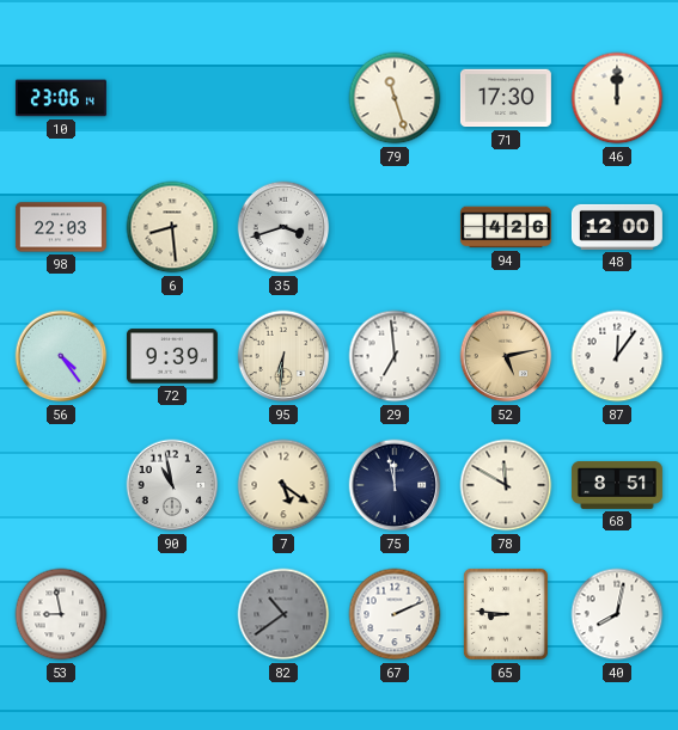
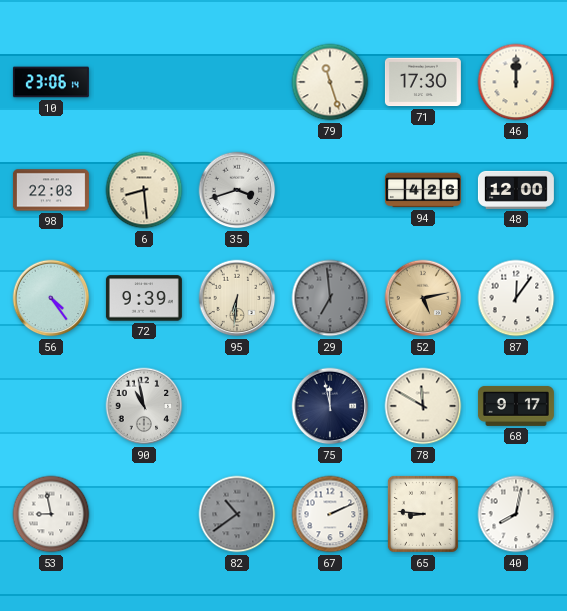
29 dial: white -> grey
7: 5:21 -> none
68: 8:51 -> 9:17
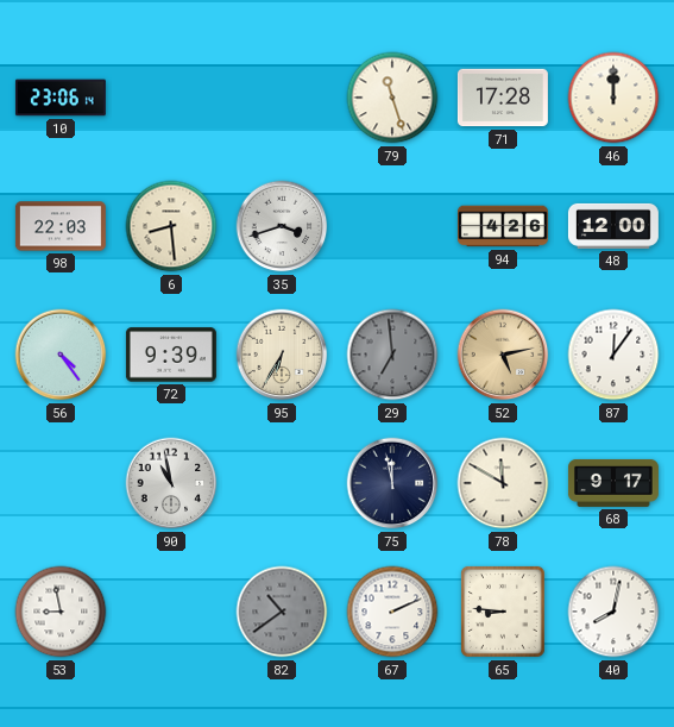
71: 17:30 -> 17:28
95: 6:31 -> 6:35
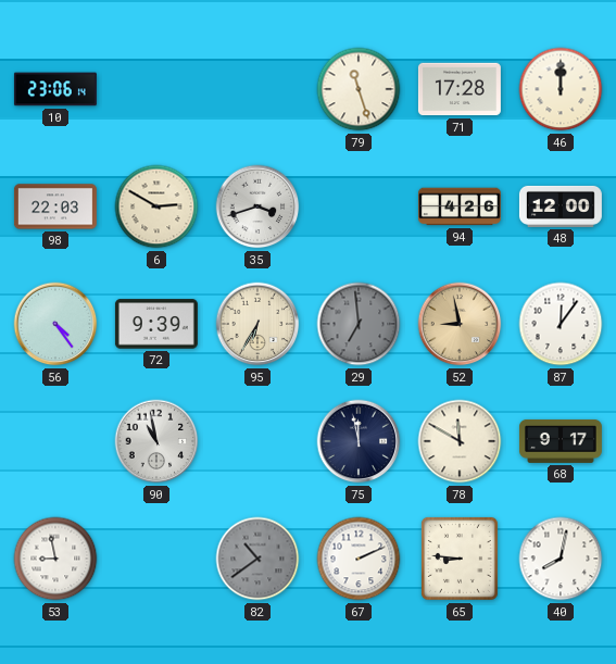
6: 8:29 -> 2:50
52: 5:13 -> 8:58
